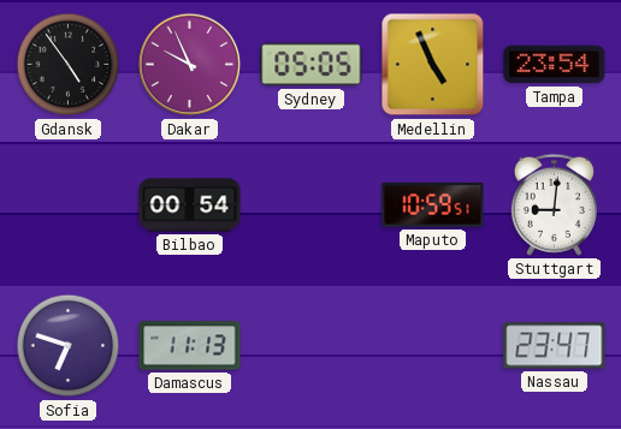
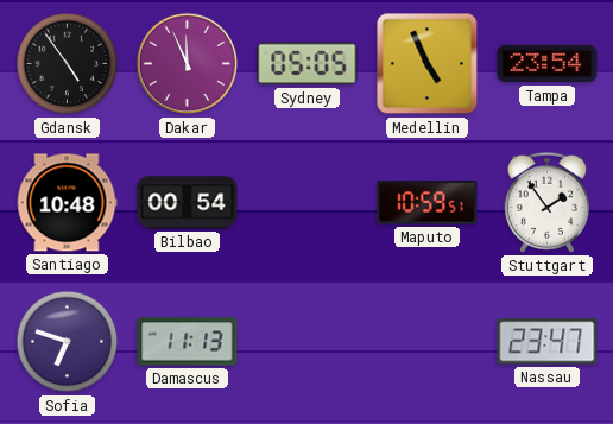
Dakar: 9:56 -> 11:56
Santiago: none -> 10:48
Stuttgart: 9:01 -> 1:54
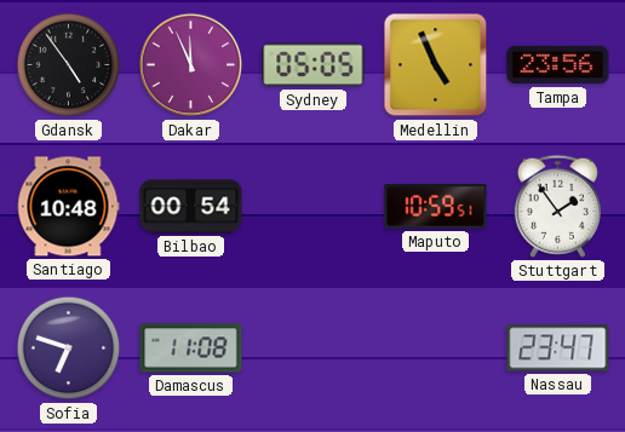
Tampa: 23:54 -> 23:56
Damascus: 11:13 -> 11:08
